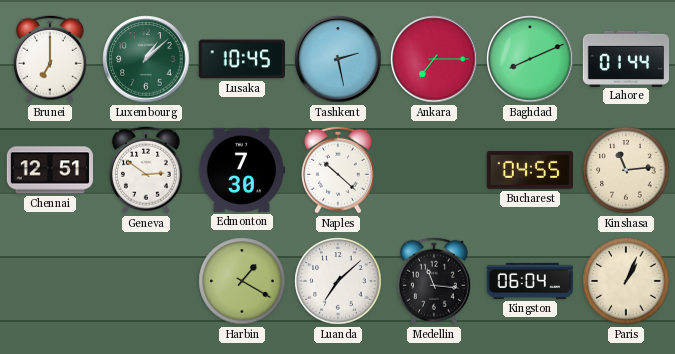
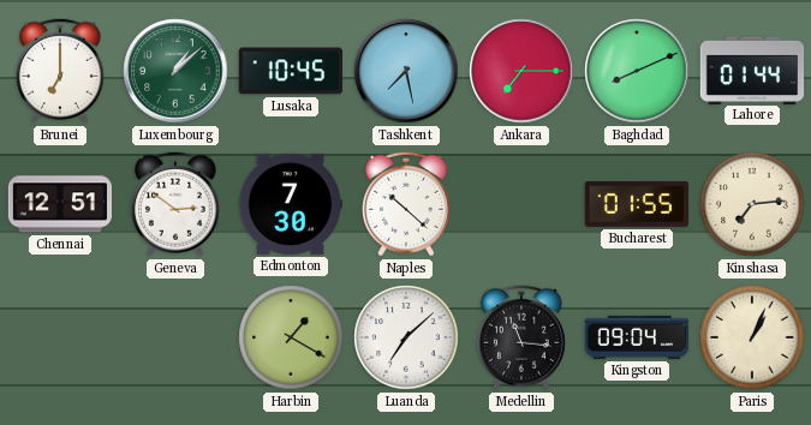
Tashkent: 2:28 -> 7:28
Bucharest: 04:55 -> 01:55
Kinshasa: 11:14 -> 7:14
Kingston: 06:04 -> 09:04
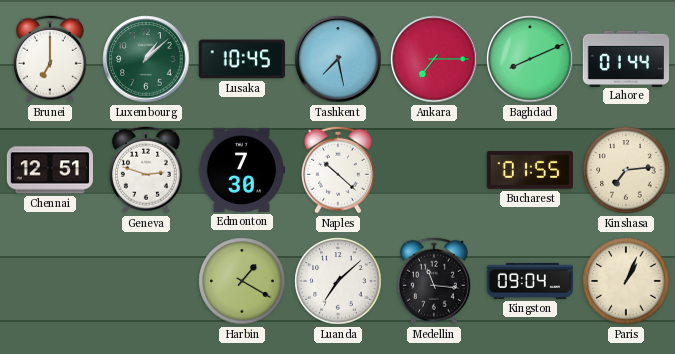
Geneva: 2:51 -> 2:48
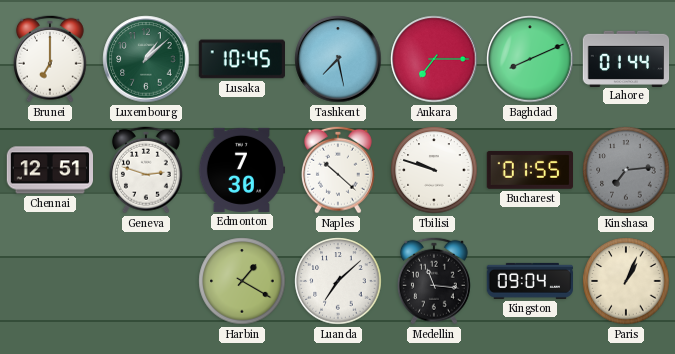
Tbilisi: none -> 9:48
Kinshasa dial: cream -> grey
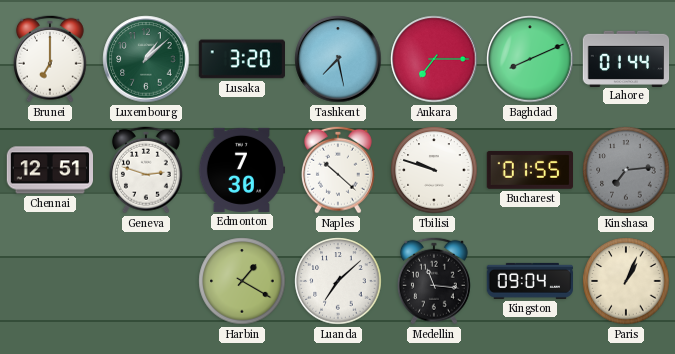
Lusaka: 10:45 -> 3:20
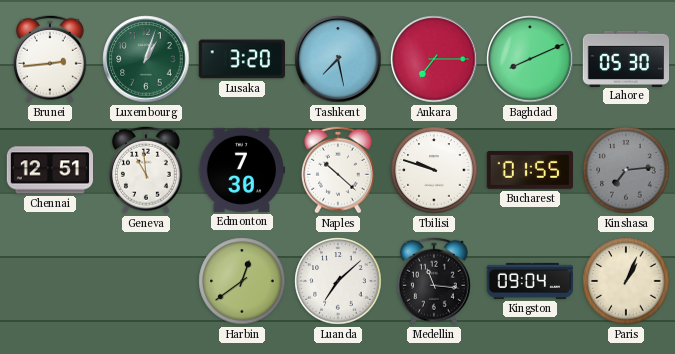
Brunei: 7:00 -> 2:44
Luxembourg: 1:08 -> 1:03
Lahore: 01:44 -> 05:30
Geneva: 2:48 -> 10:59
Harbin: 1:20 -> 12:39
